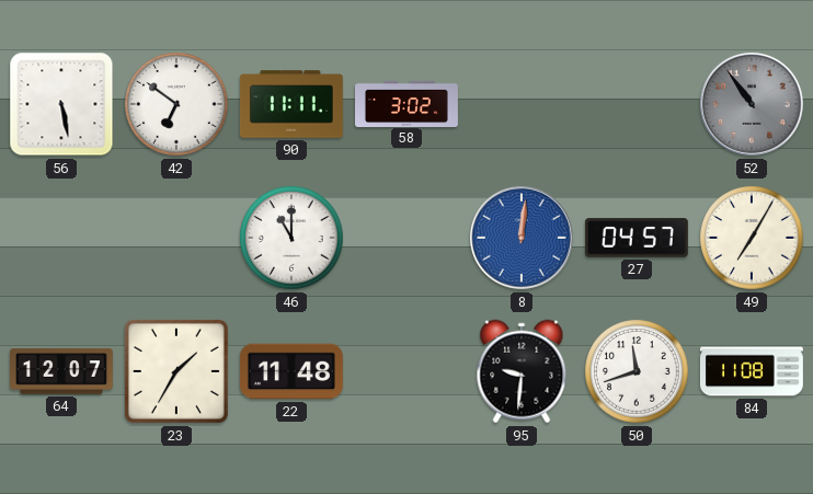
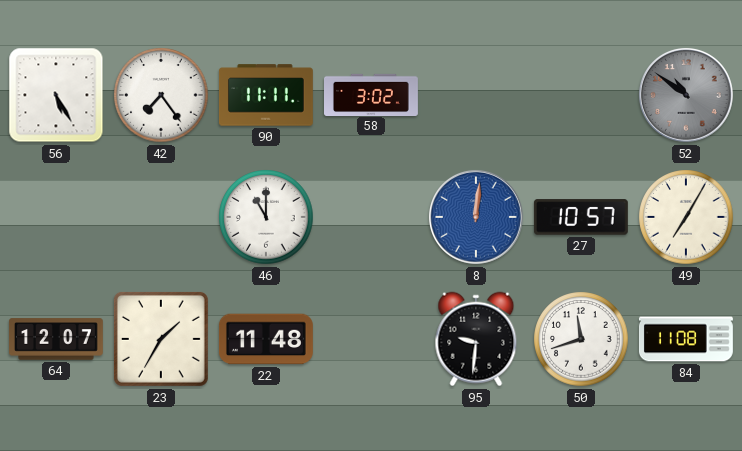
56: 5:28 -> 5:25
42: 6:51 -> 7:24
52: 10:54 -> 10:51
27: 04:57 -> 10:57
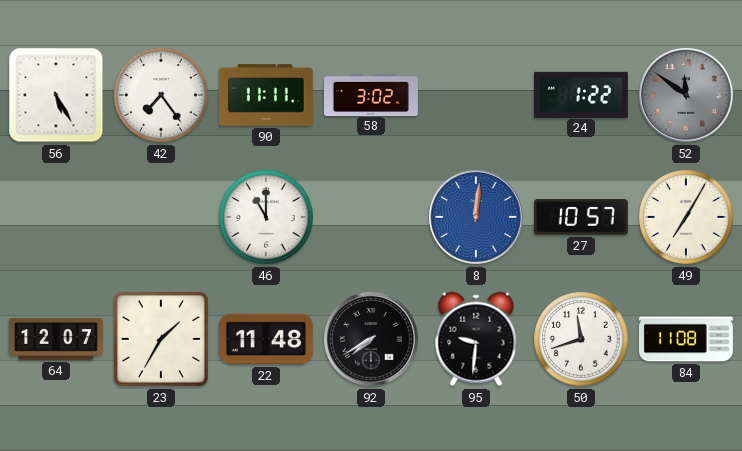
24: none -> 1:22
52: 10:51 -> 11:51
92: none -> 7:40
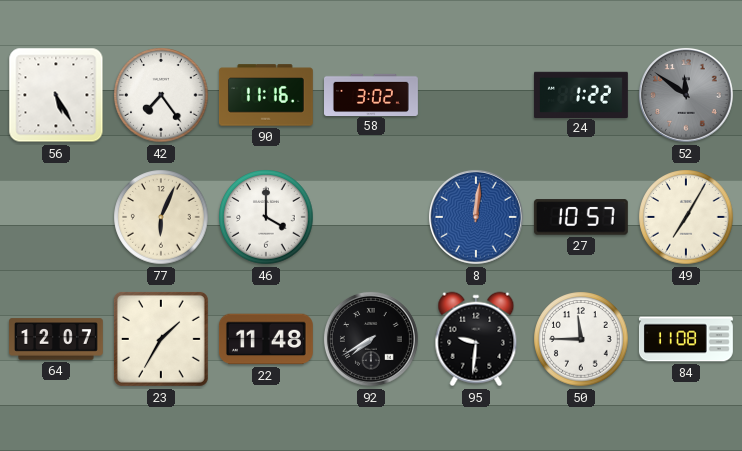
90: 11:11 -> 11:16
77: none -> 6:04
46: 11:00 -> 4:00
50: 11:42 -> 11:45
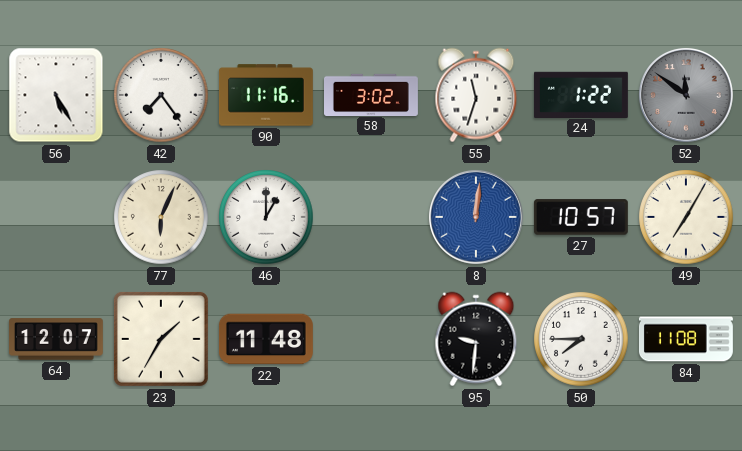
55: none -> 11:33
46: 4:00 -> 1:00
92: 7:40 -> none
50: 11:45 -> 7:45
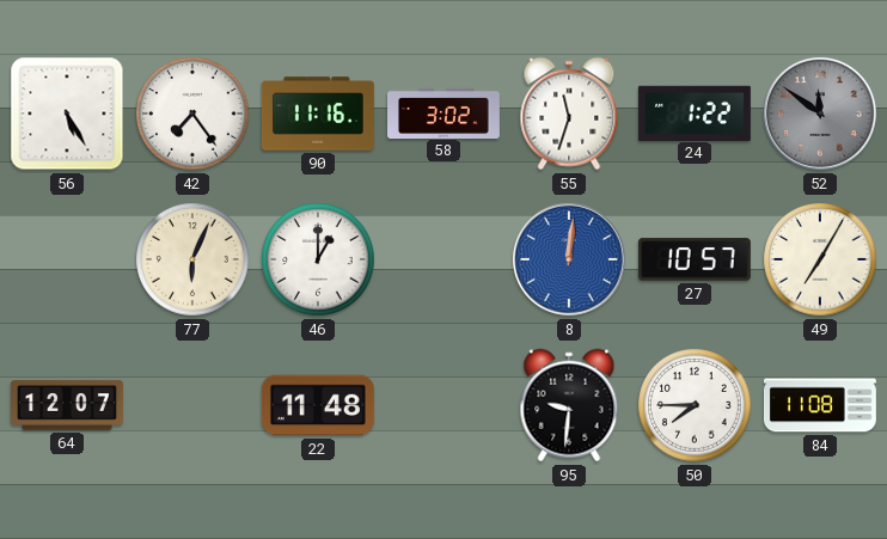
23: 1:35 -> none
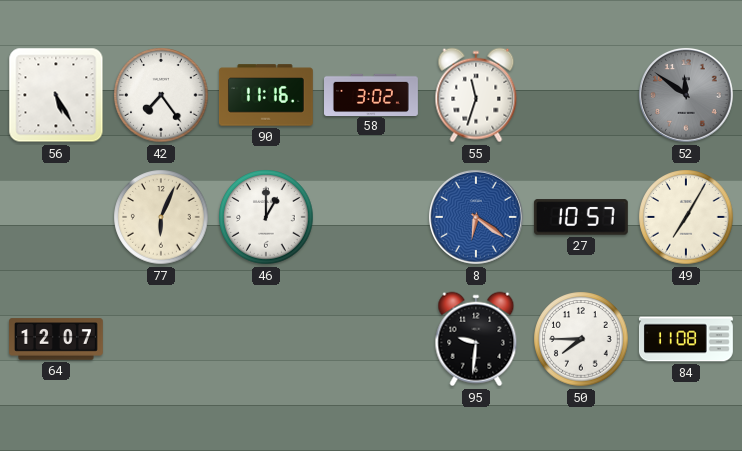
24: 1:22 -> none
8: 12:01 -> 6:21
22: 11:48 -> none
